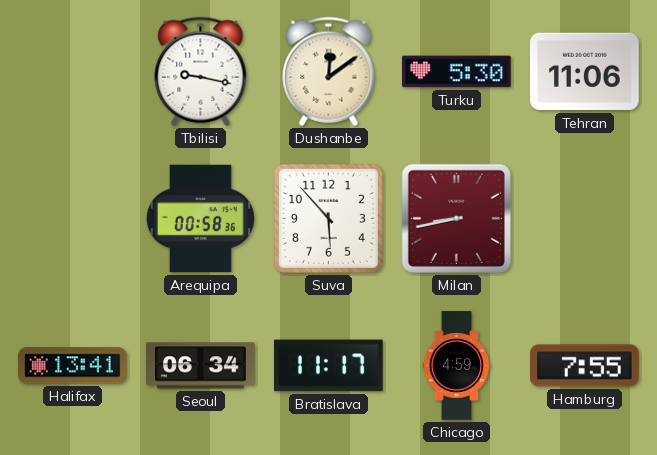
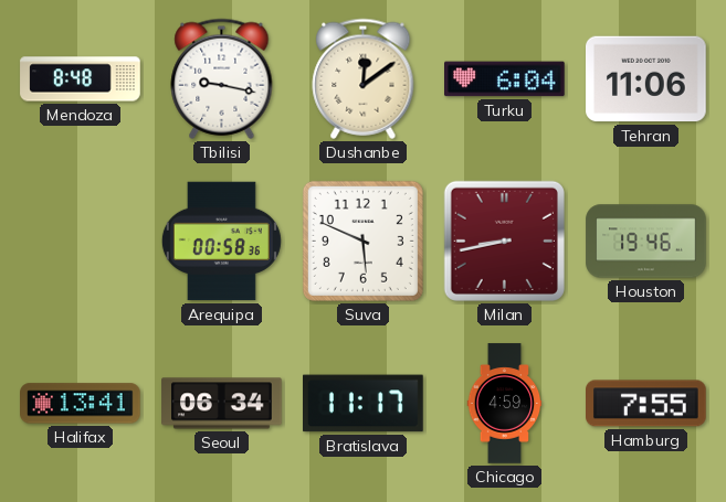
Mendoza: none -> 8:48
Turku: 5:30 -> 6:04
Suva: 5:53 -> 5:49
Houston: none -> 19:46
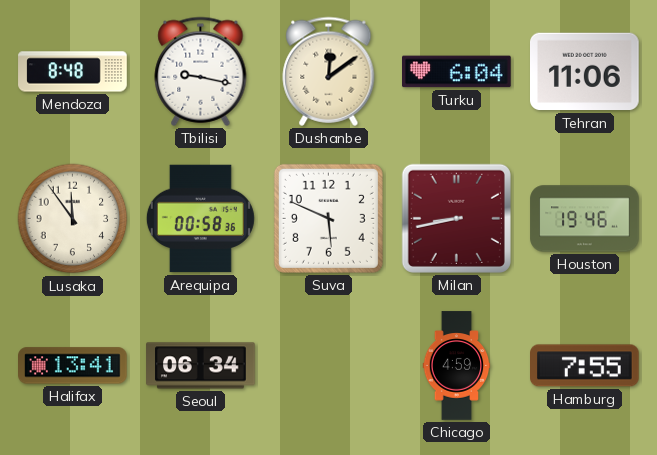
Lusaka: none -> 11:54
Bratislava: 11:17 -> none
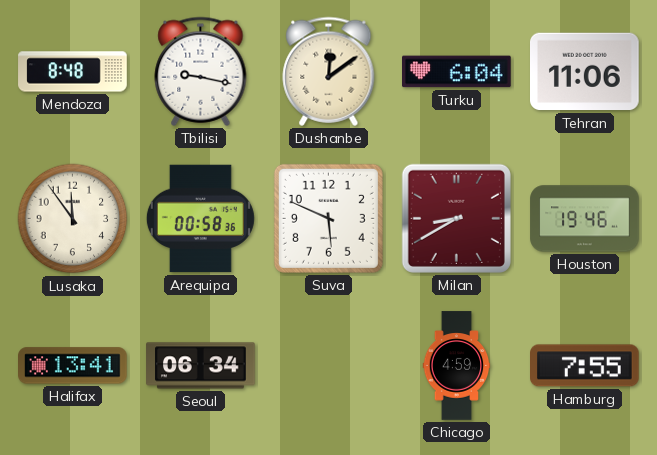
Milan: 8:43 -> 8:40
